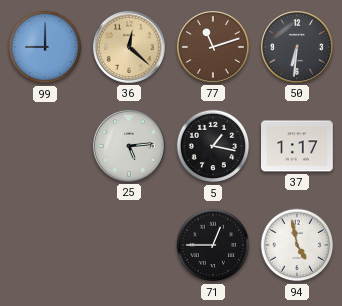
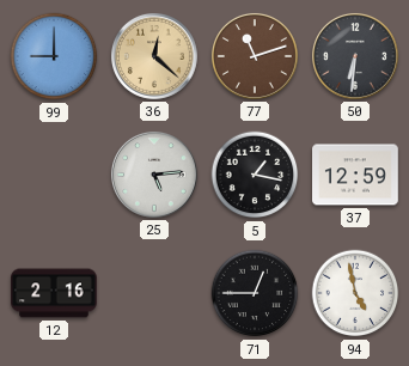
37: 1:17 -> 12:59
12: none -> 2:16
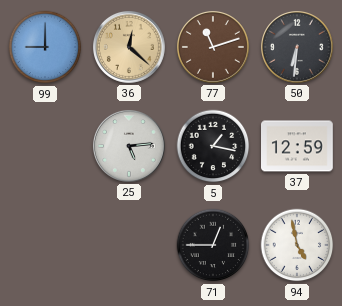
12: 2:16 -> none
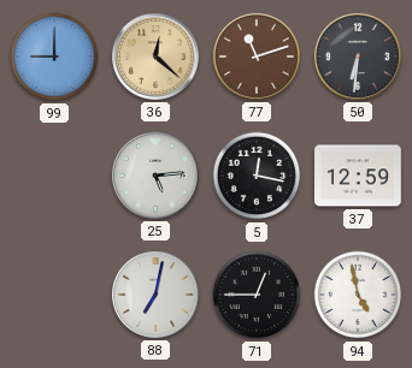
5: 1:17 -> 12:17
88: none -> 7:02
